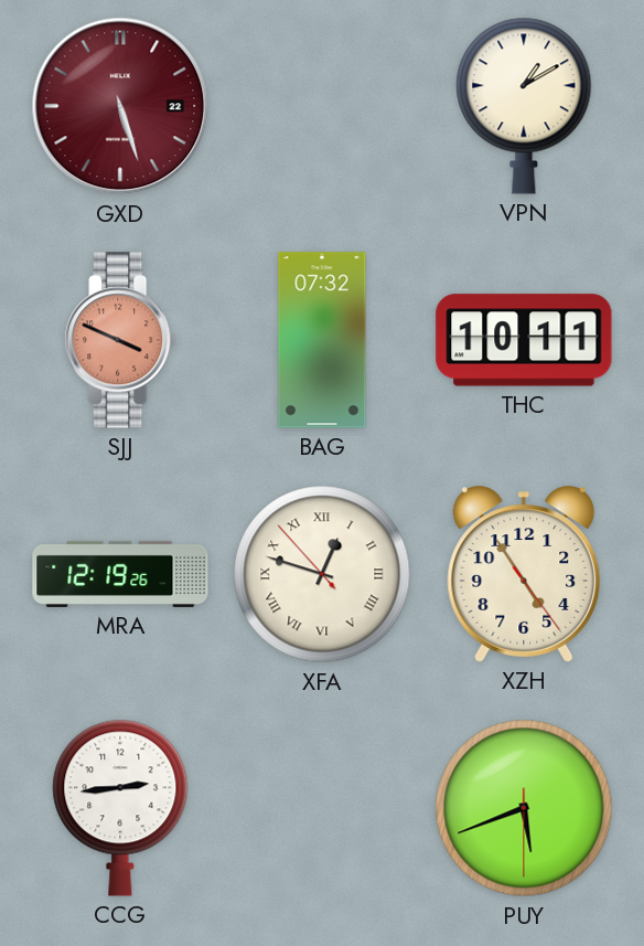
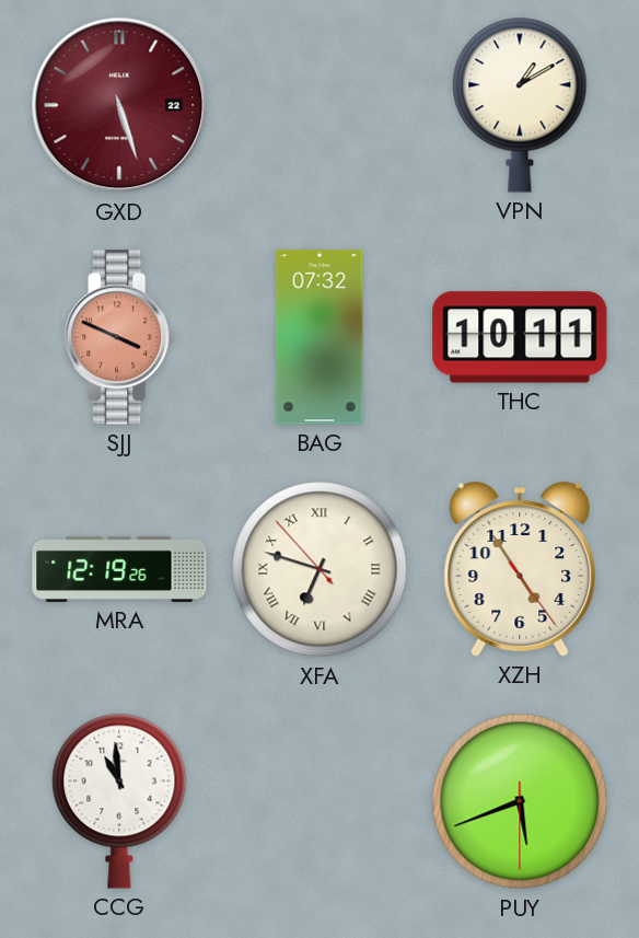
XFA: 12:47 -> 6:47
CCG: 2:44 -> 10:59
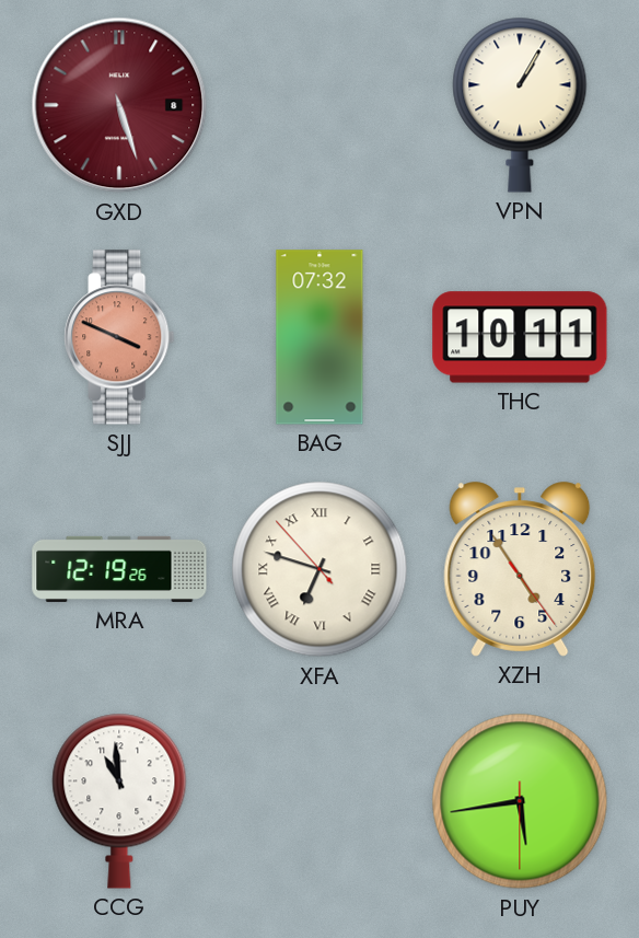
GXD date: 22 -> 8
VPN: 1:10 -> 1:05
PUY: 5:41 -> 5:43
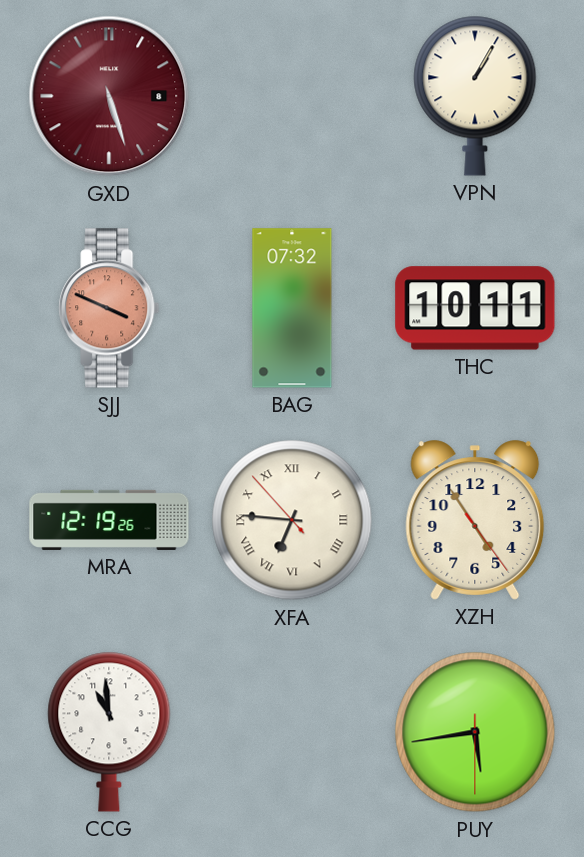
XFA: 6:47 -> 6:45
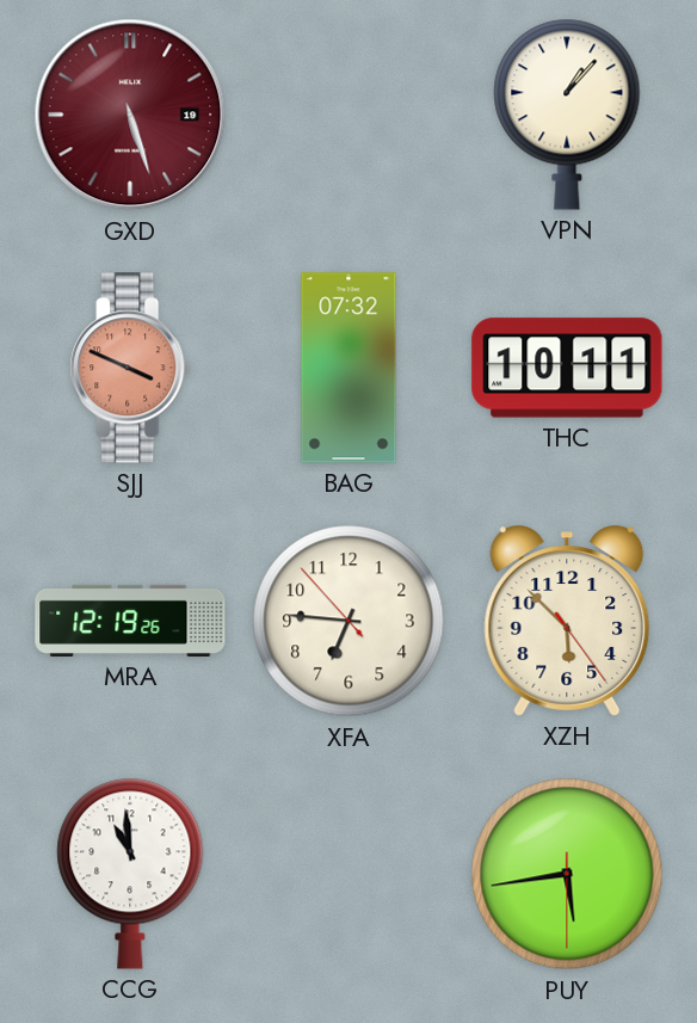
GXD date: 8 -> 19
VPN: 1:05 -> 1:07
XFA numerals: Roman -> Arabic
XZH: 4:54 -> 5:52
